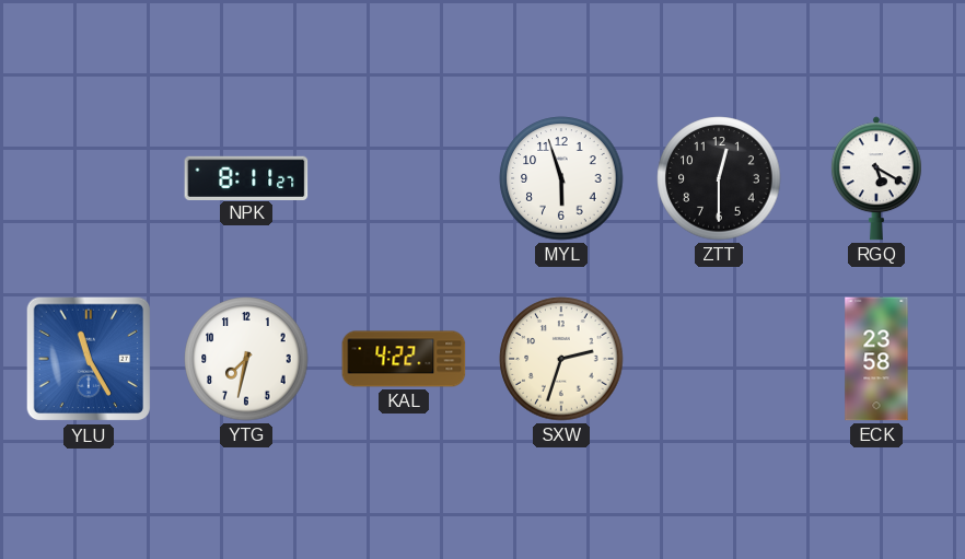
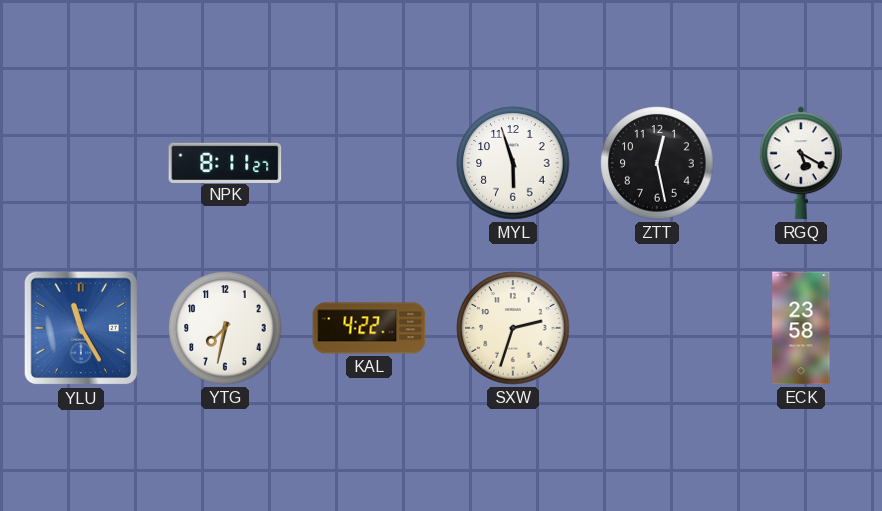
ZTT: 12:30 -> 12:28
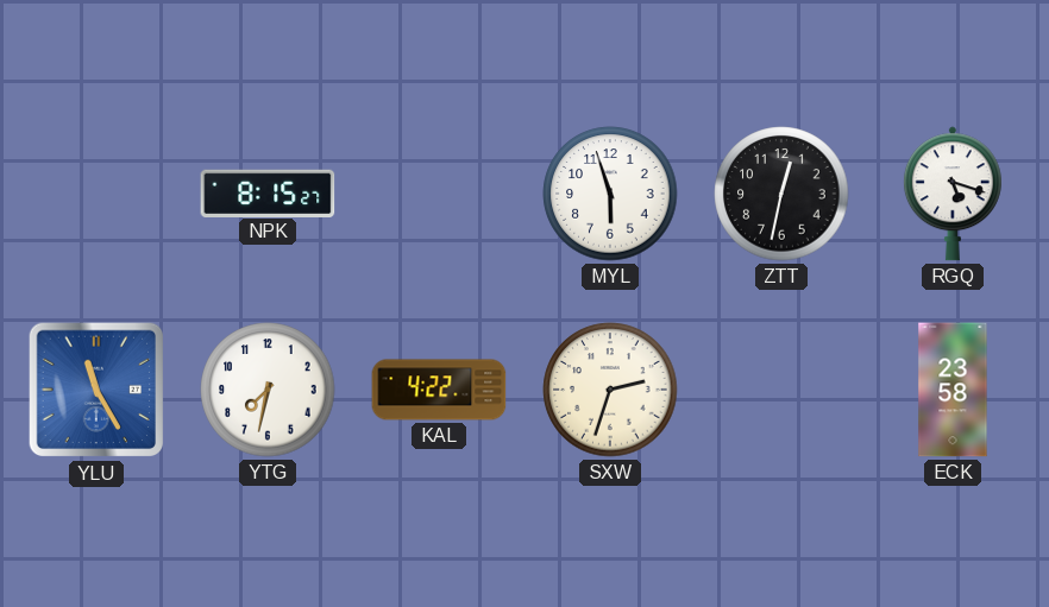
NPK: 8:11 -> 8:15
ZTT: 12:28 -> 12:32
RGQ: 5:20 -> 5:18
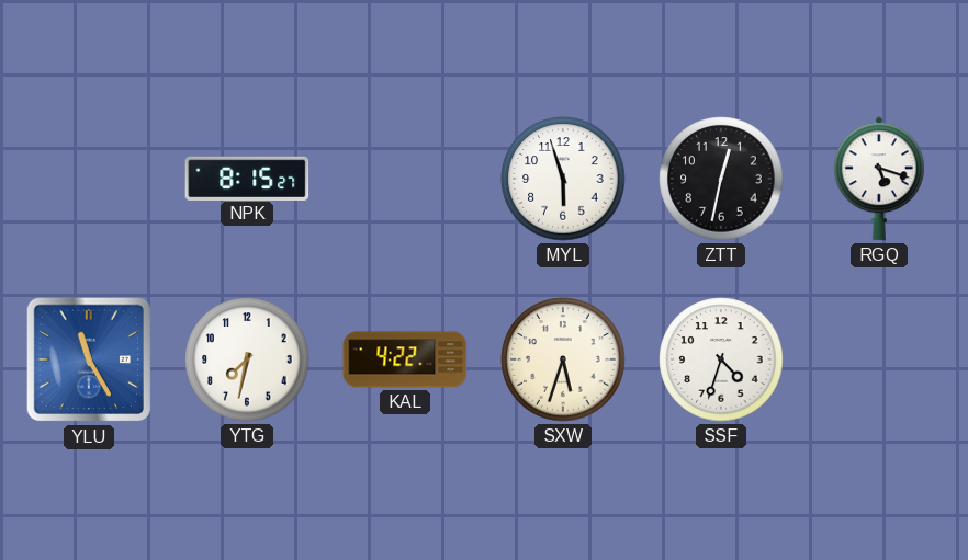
SXW: 2:33 -> 5:33
SSF: none -> 4:33
ECK: 23:58 -> none
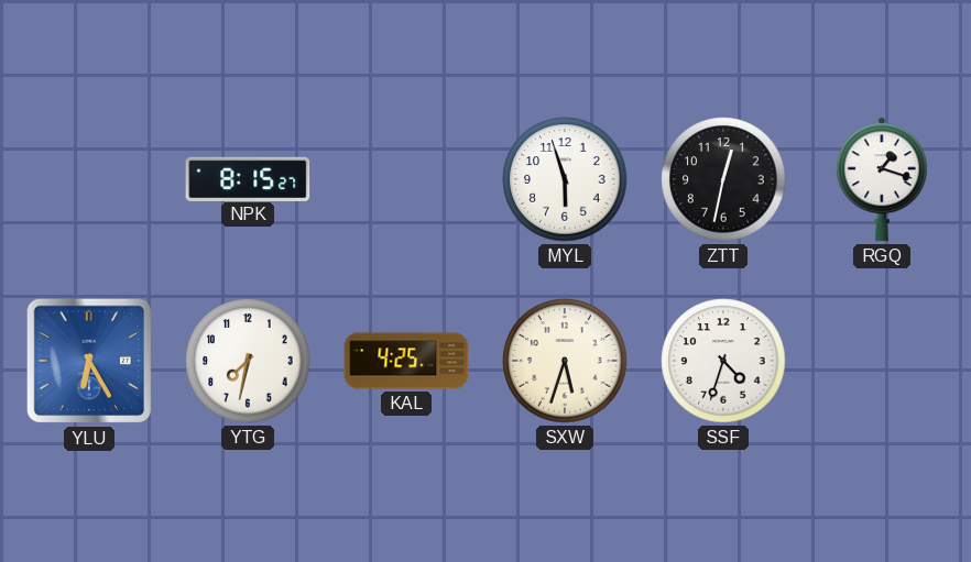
RGQ: 5:18 -> 1:18
YLU: 11:25 -> 6:25
KAL: 4:22 -> 4:25
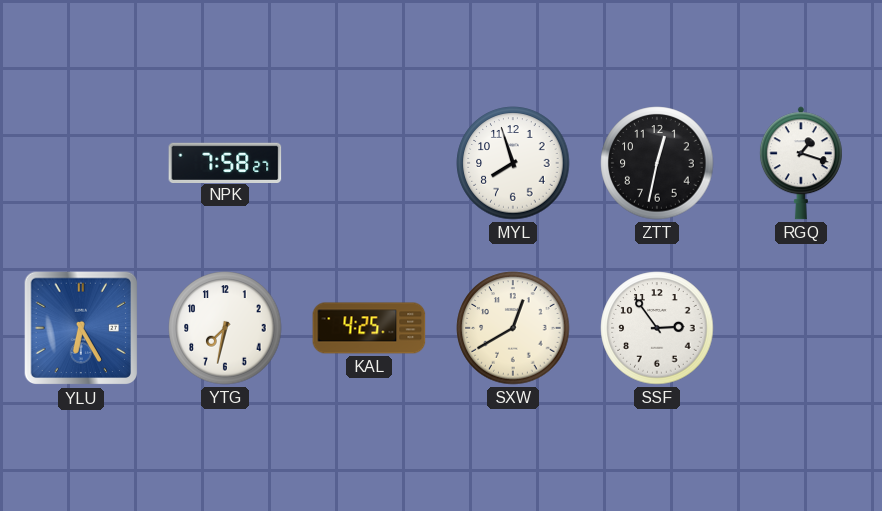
NPK: 8:15 -> 7:58
MYL: 5:57 -> 7:57
SXW: 5:33 -> 12:40
SSF: 4:33 -> 2:54
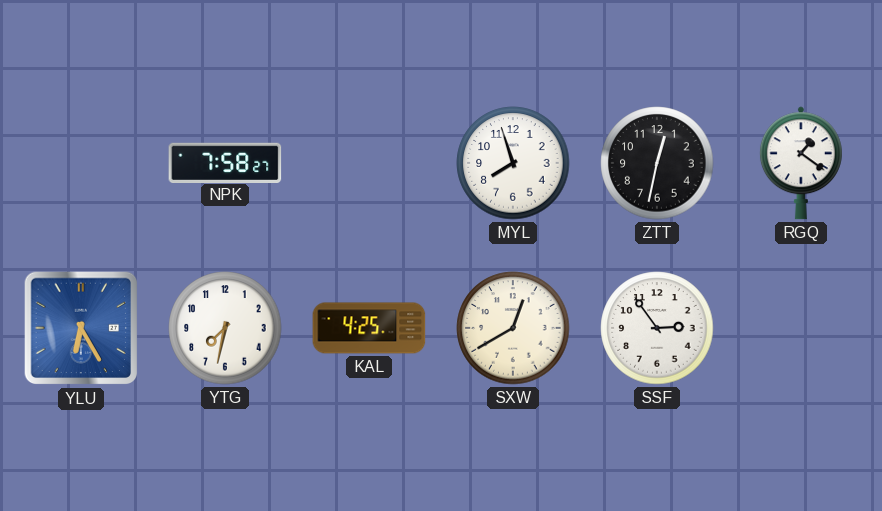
RGQ: 1:18 -> 1:21
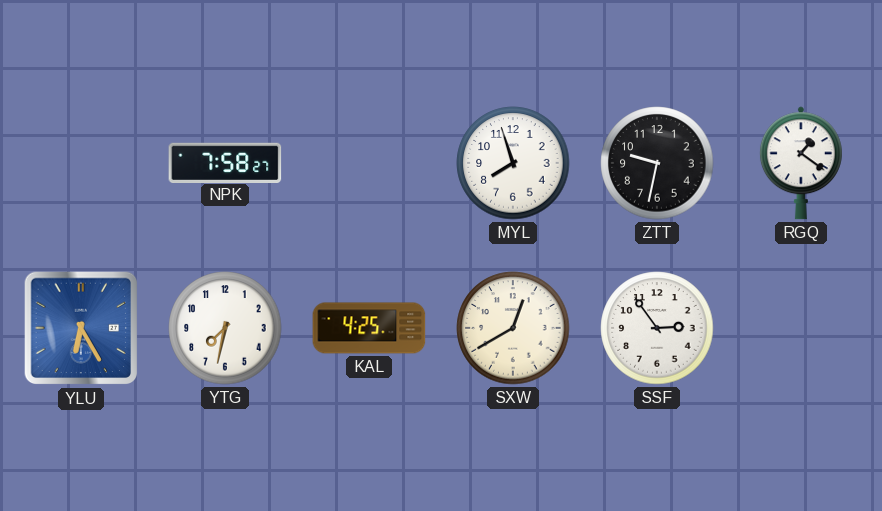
ZTT: 12:32 -> 9:32
